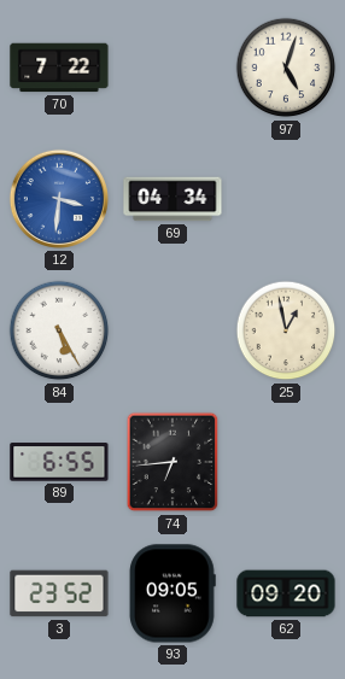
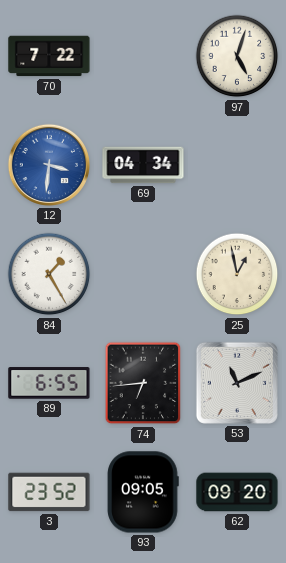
84: 5:25 -> 1:25
53: none -> 11:11
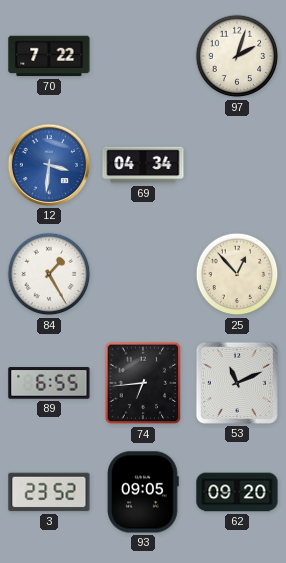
97: 5:03 -> 2:03
25: 12:58 -> 12:53
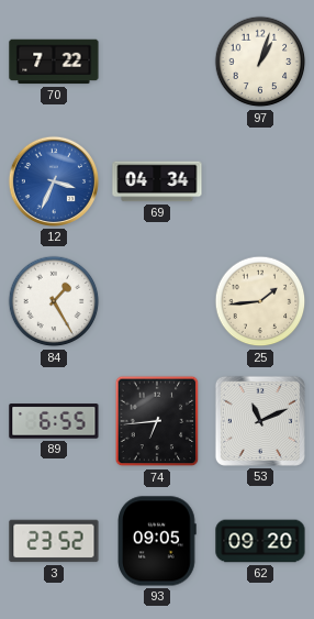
97: 2:03 -> 1:03
12: 3:31 -> 3:34
25: 12:53 -> 1:44
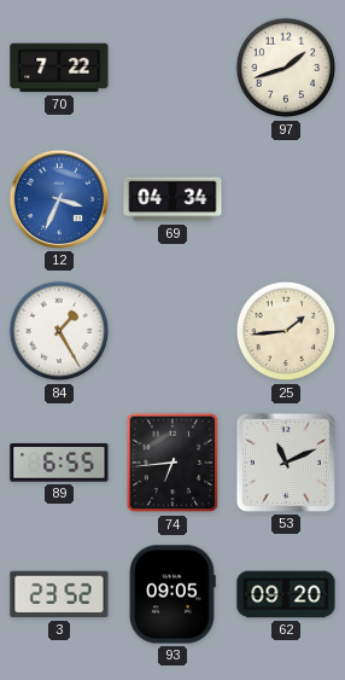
97: 1:03 -> 1:42
